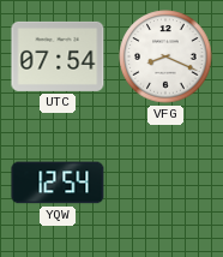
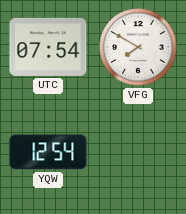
VFG: 8:19 -> 7:50
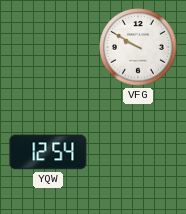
UTC: 07:54 -> none
VFG: 7:50 -> 9:50
